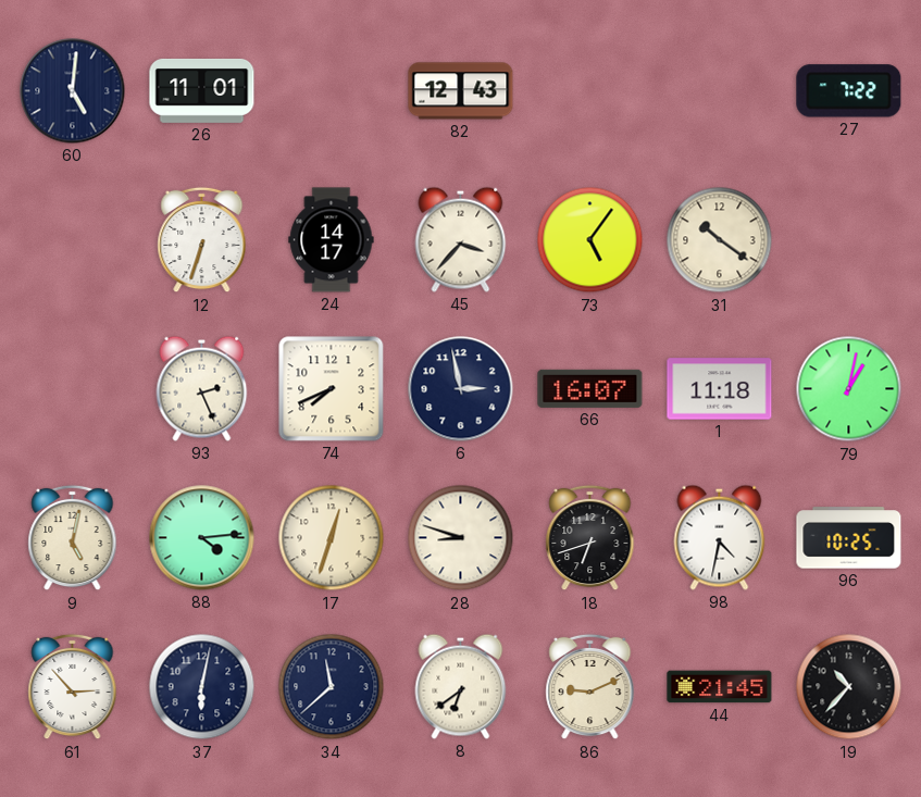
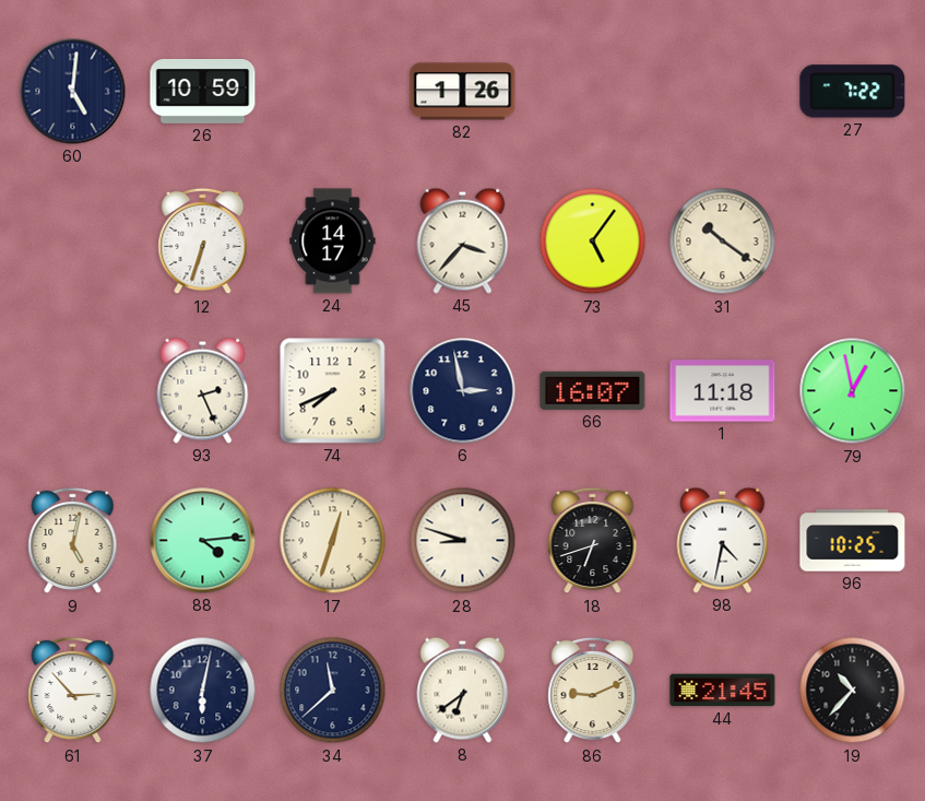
26: 11:01 -> 10:59
82: 12:43 -> 1:26
79: 1:02 -> 12:58
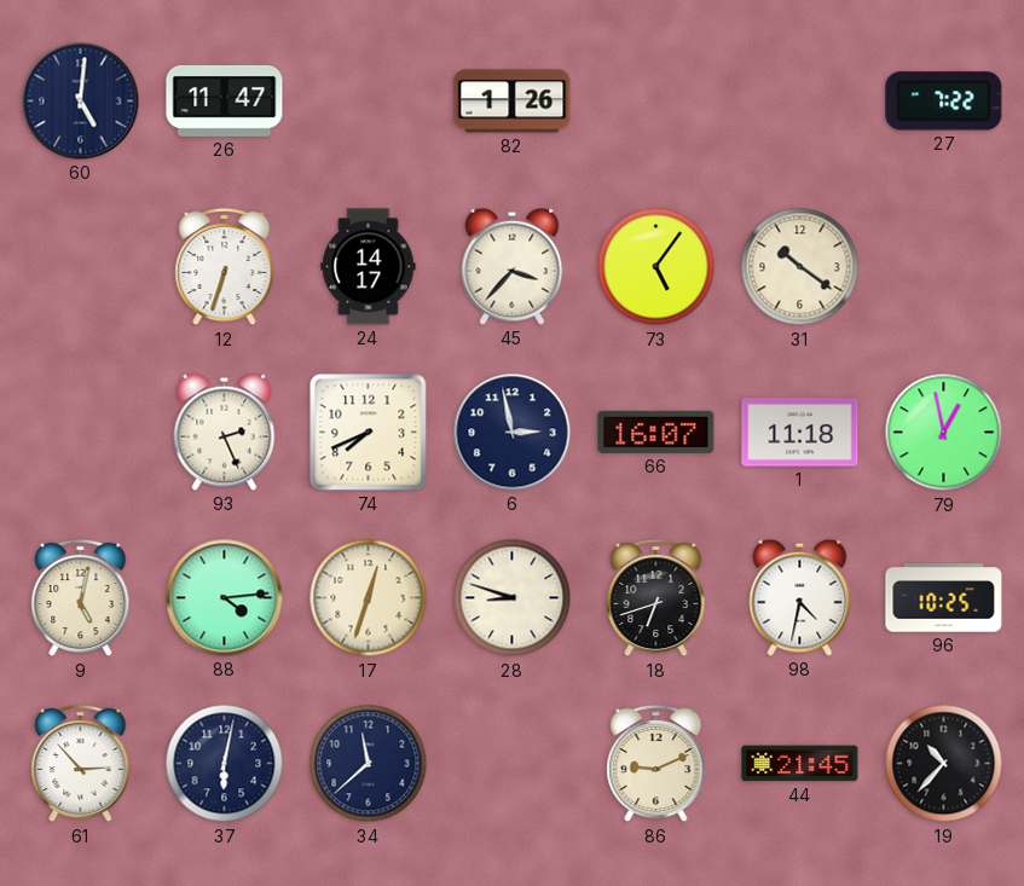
26: 10:59 -> 11:47
8: 6:39 -> none
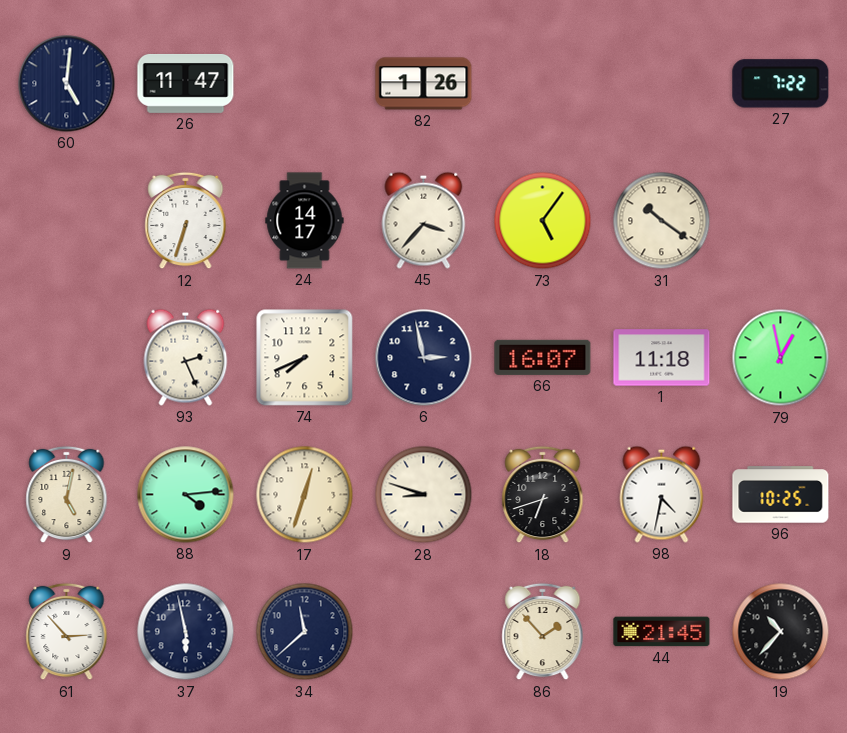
37: 6:02 -> 5:58
86: 9:11 -> 1:53
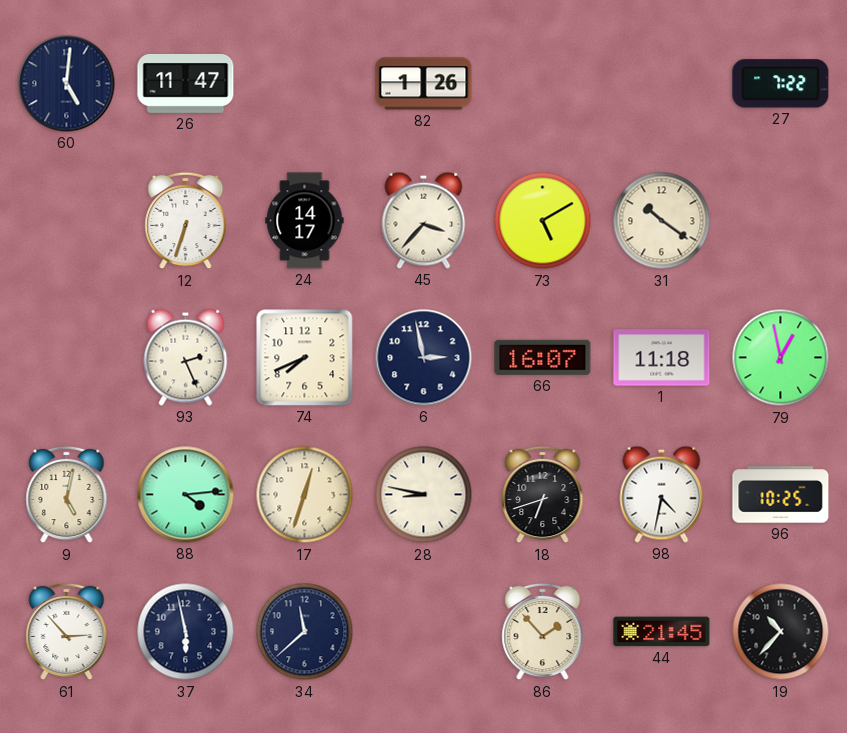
73: 5:06 -> 5:10
28: 8:48 -> 8:47
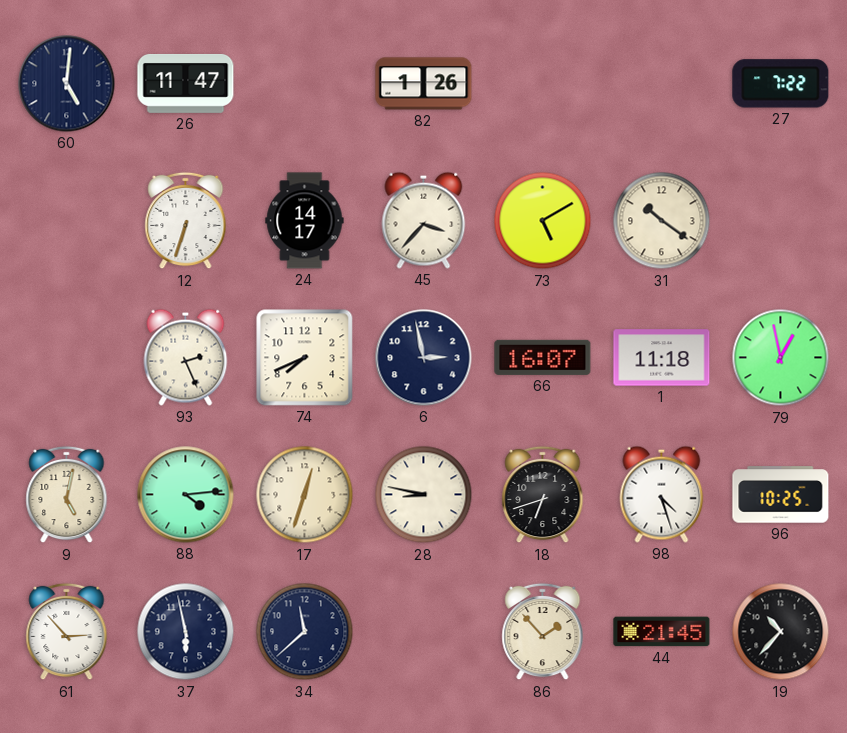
98: 4:32 -> 4:27
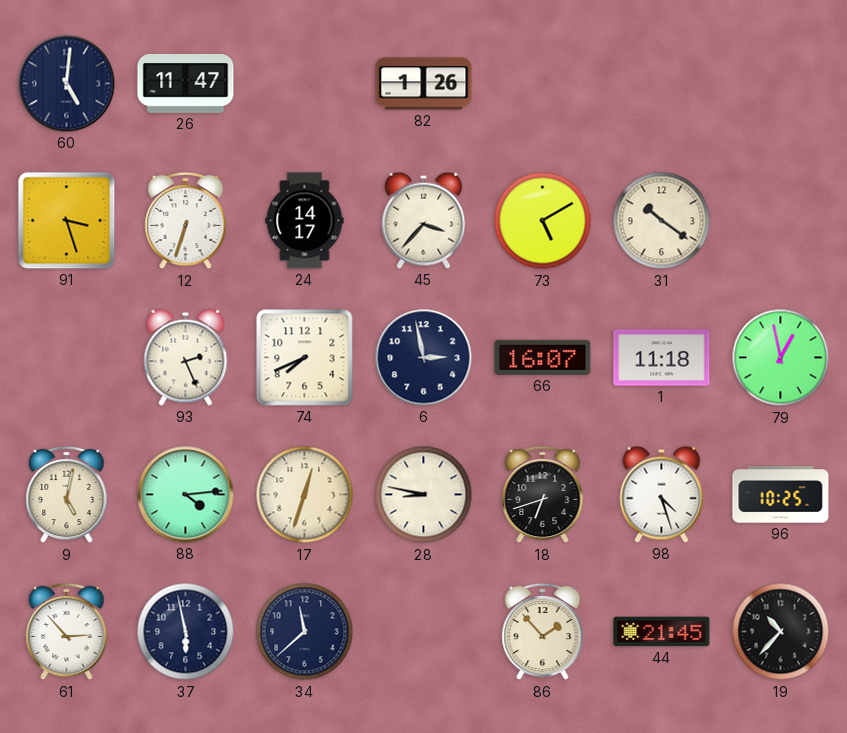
27: 7:22 -> none
91: none -> 3:27
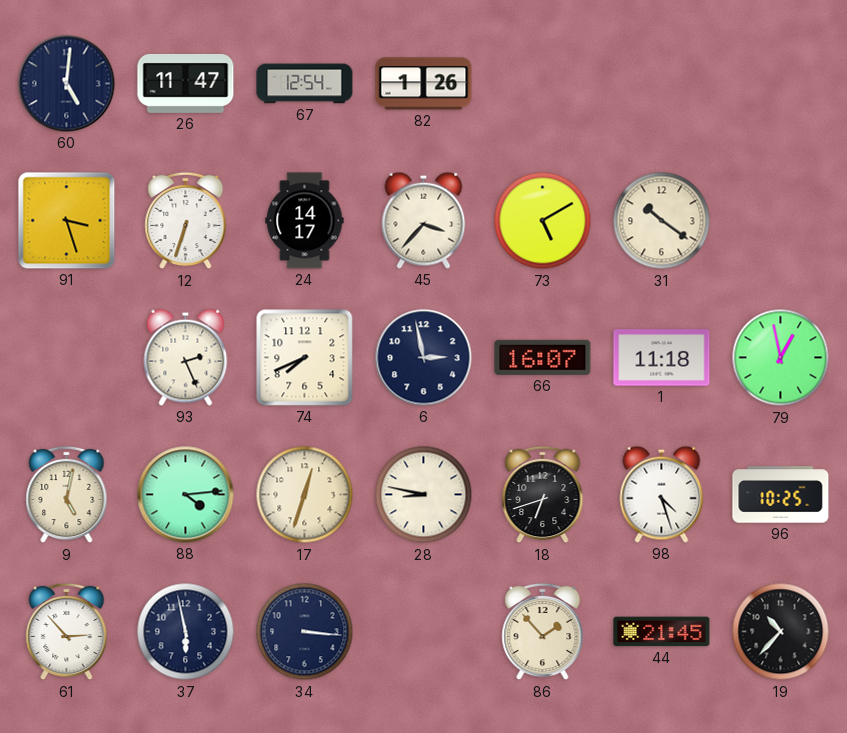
67: none -> 12:54
34: 11:38 -> 3:16
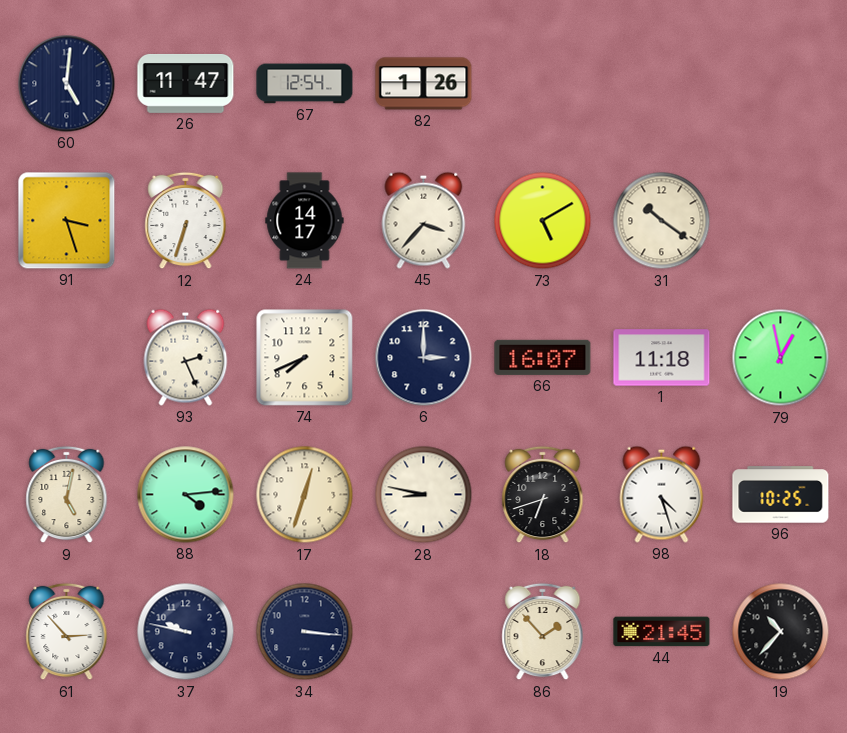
6: 2:58 -> 3:00
37: 5:58 -> 9:47
